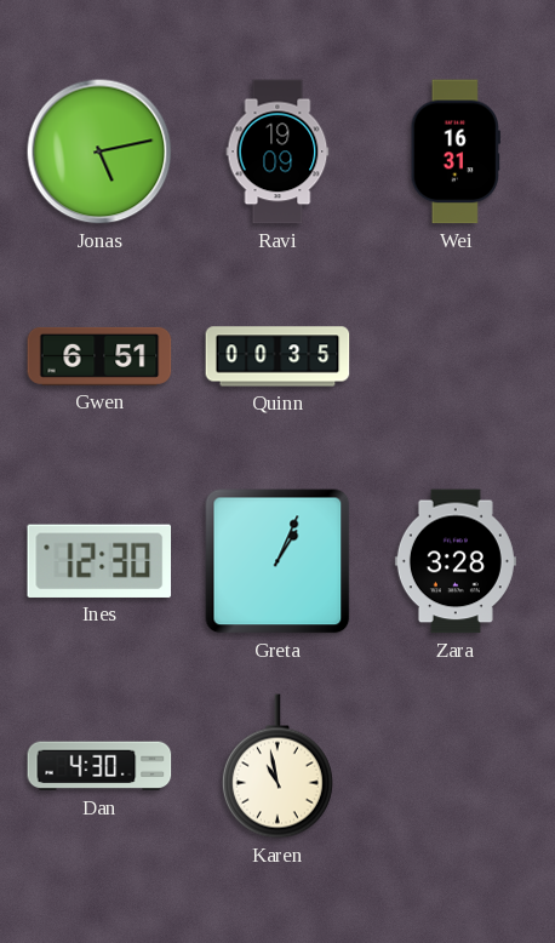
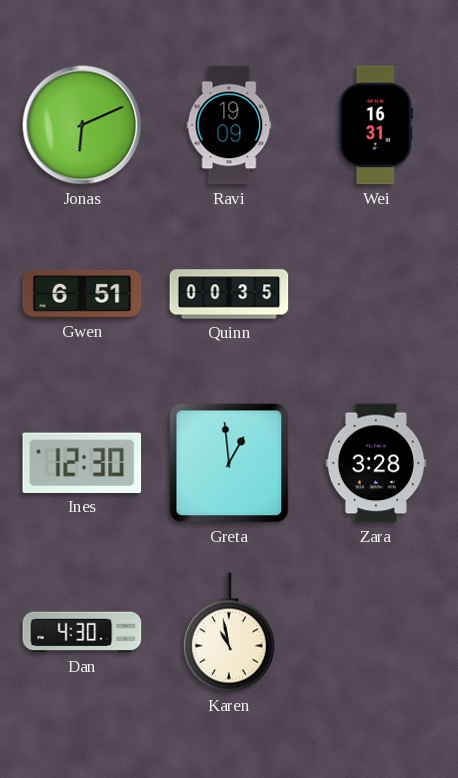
Jonas: 5:13 -> 6:11
Greta: 1:04 -> 12:59
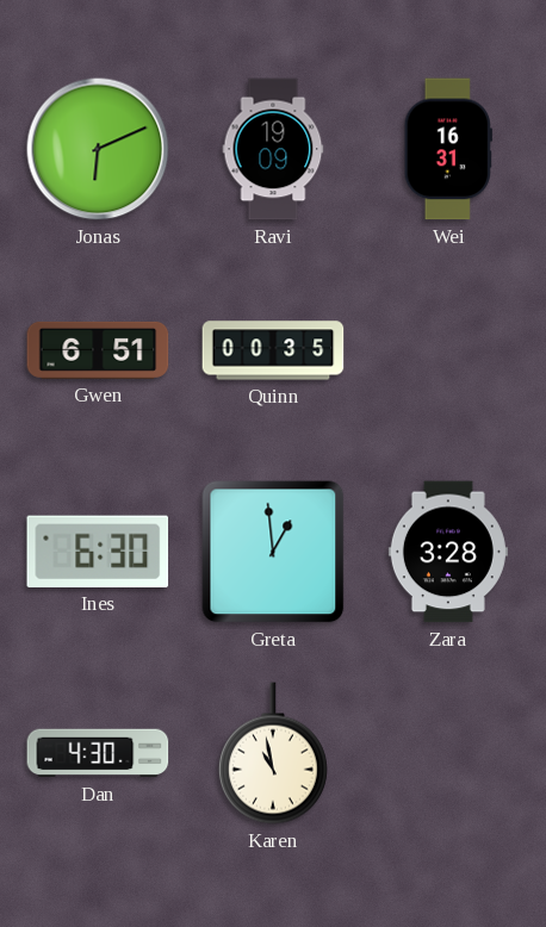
Ines: 12:30 -> 6:30
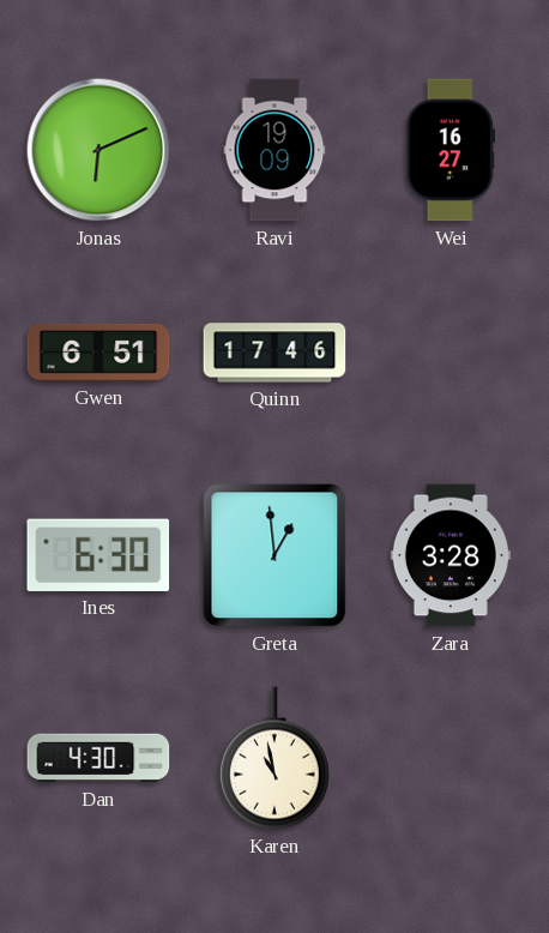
Wei: 16:31 -> 16:27
Quinn: 00:35 -> 17:46
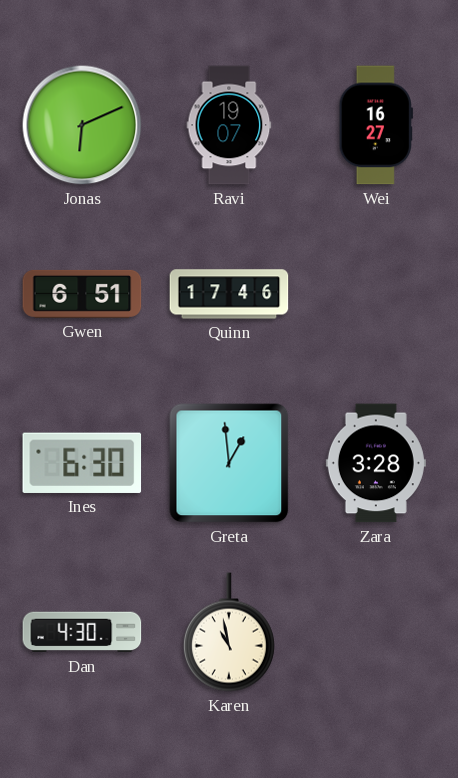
Ravi: 19:09 -> 19:07
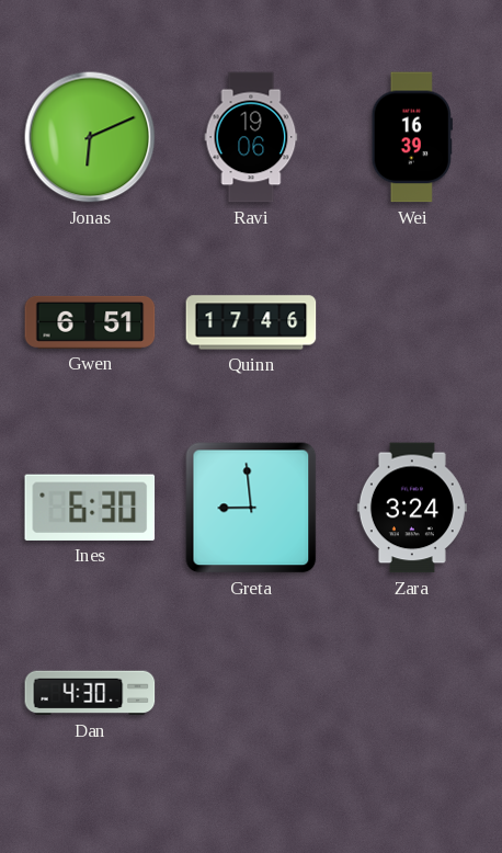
Ravi: 19:07 -> 19:06
Wei: 16:27 -> 16:39
Greta: 12:59 -> 8:59
Zara: 3:28 -> 3:24
Karen: 10:58 -> none
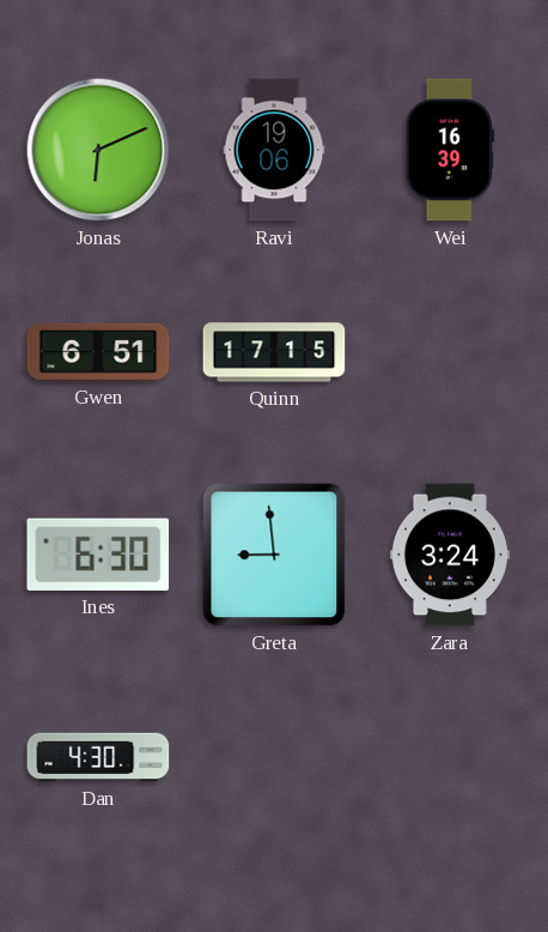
Quinn: 17:46 -> 17:15
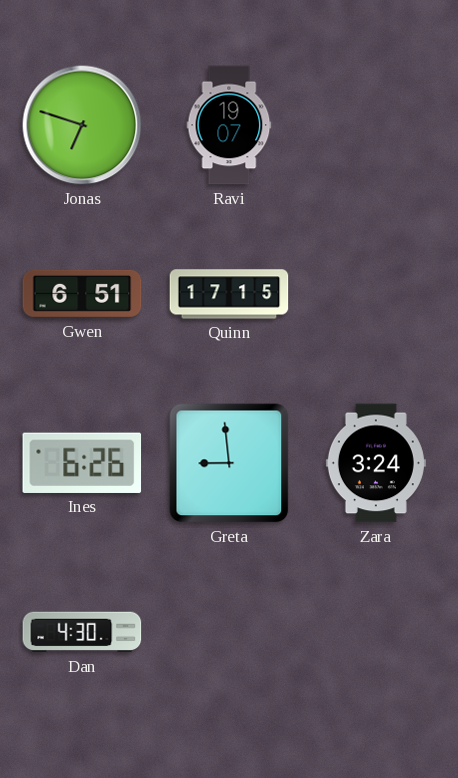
Jonas: 6:11 -> 6:48
Ravi: 19:06 -> 19:07
Wei: 16:39 -> none
Ines: 6:30 -> 6:26
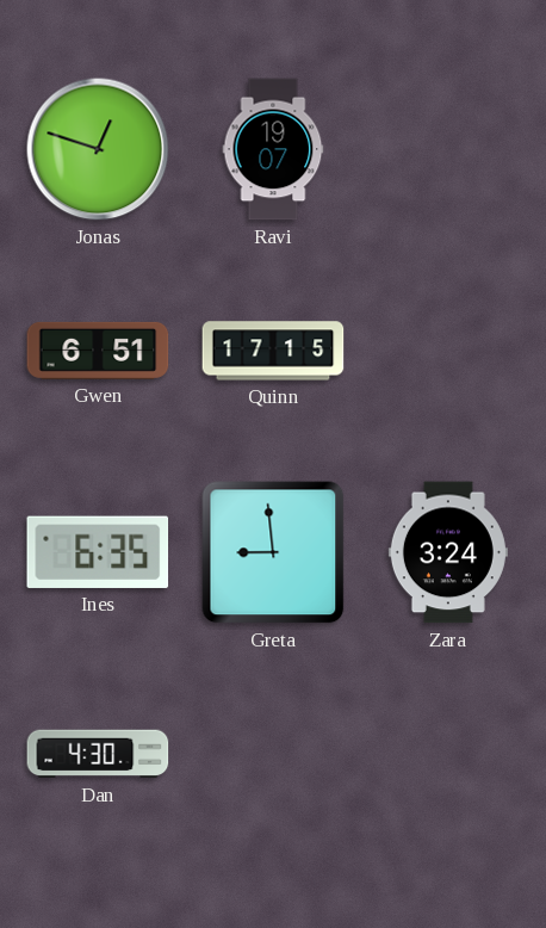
Jonas: 6:48 -> 12:48
Ines: 6:26 -> 6:35
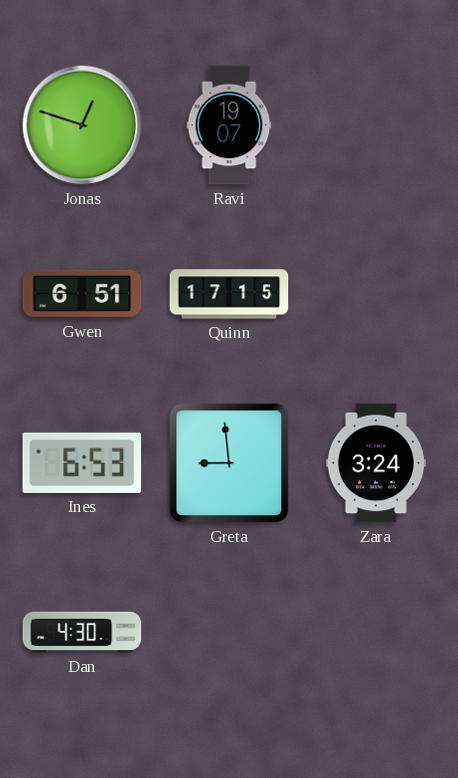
Ines: 6:35 -> 6:53
